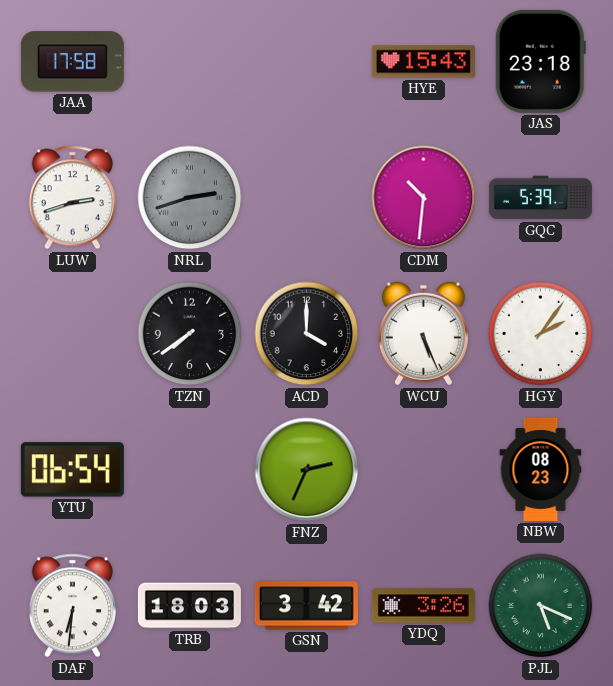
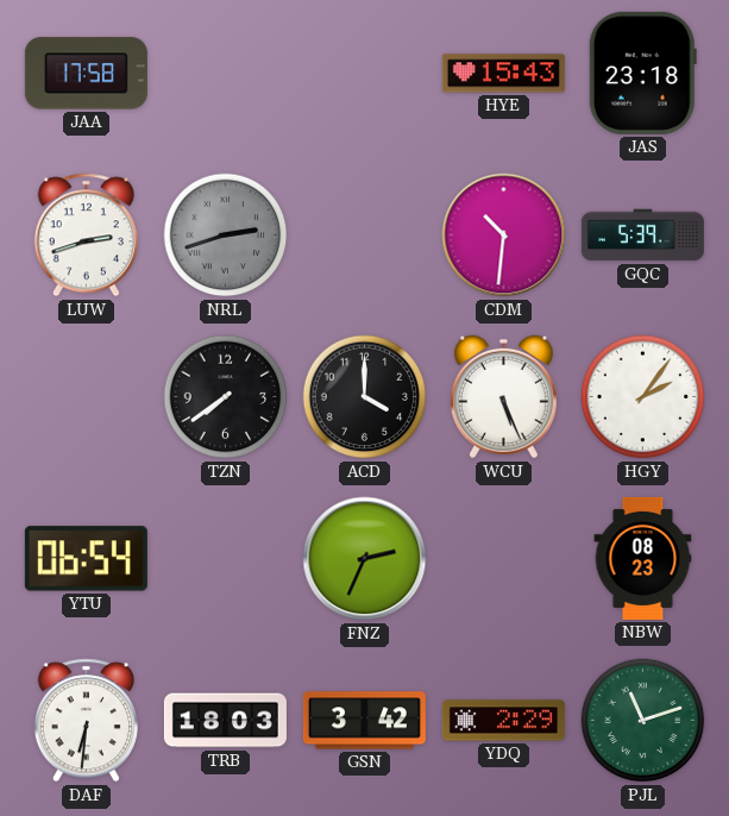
YDQ: 3:26 -> 2:29
PJL: 5:19 -> 11:12
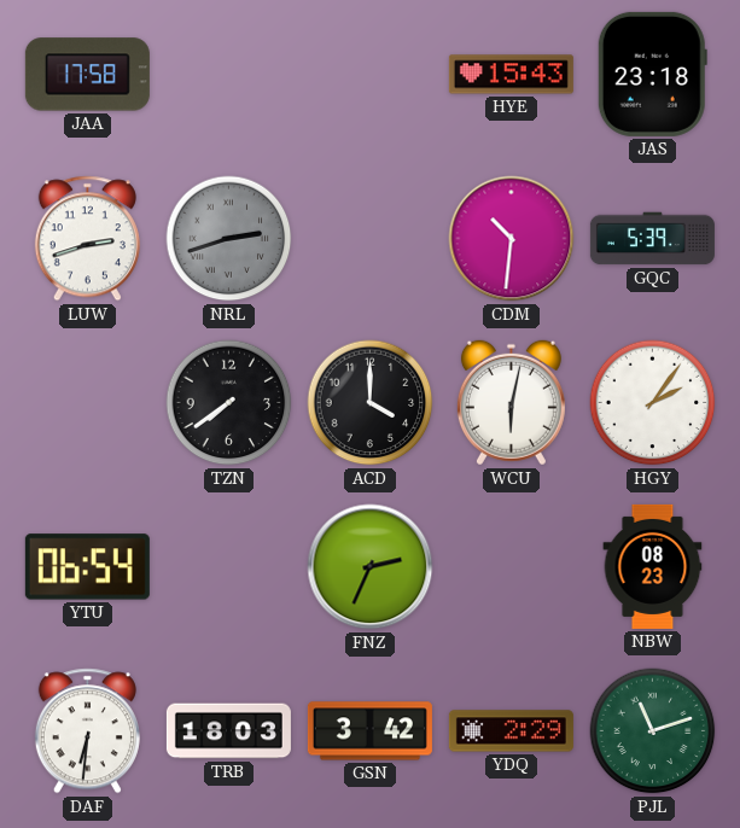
WCU: 5:26 -> 6:02
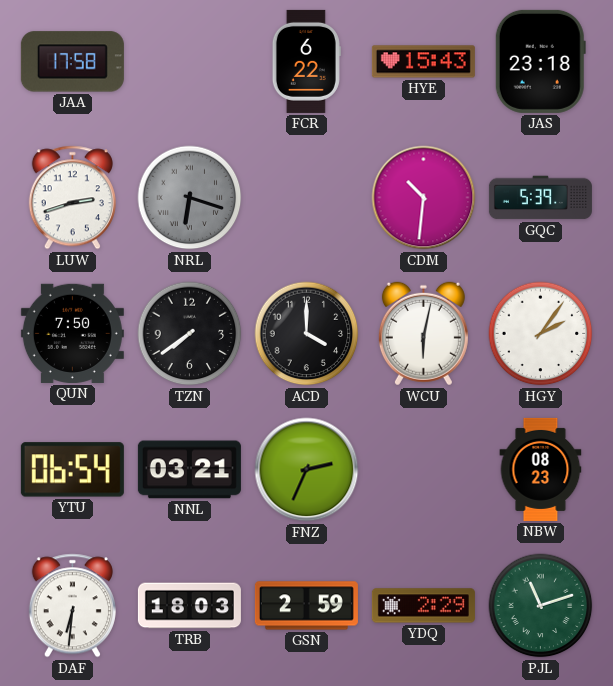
FCR: none -> 6:22
NRL: 2:42 -> 6:18
QUN: none -> 7:50
NNL: none -> 03:21
GSN: 3:42 -> 2:59
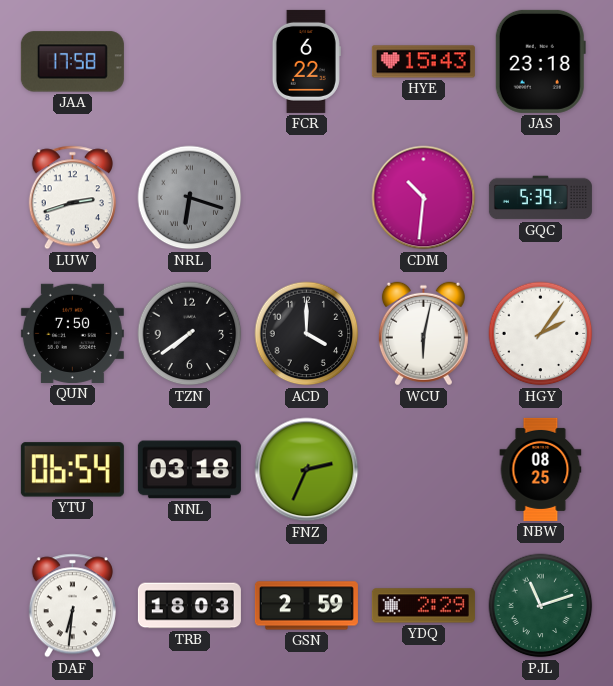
NNL: 03:21 -> 03:18
NBW: 08:23 -> 08:25
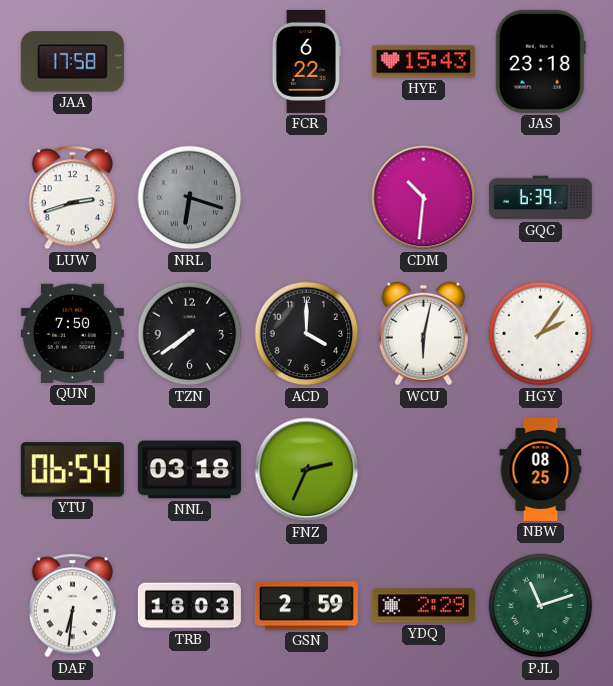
GQC: 5:39 -> 6:39
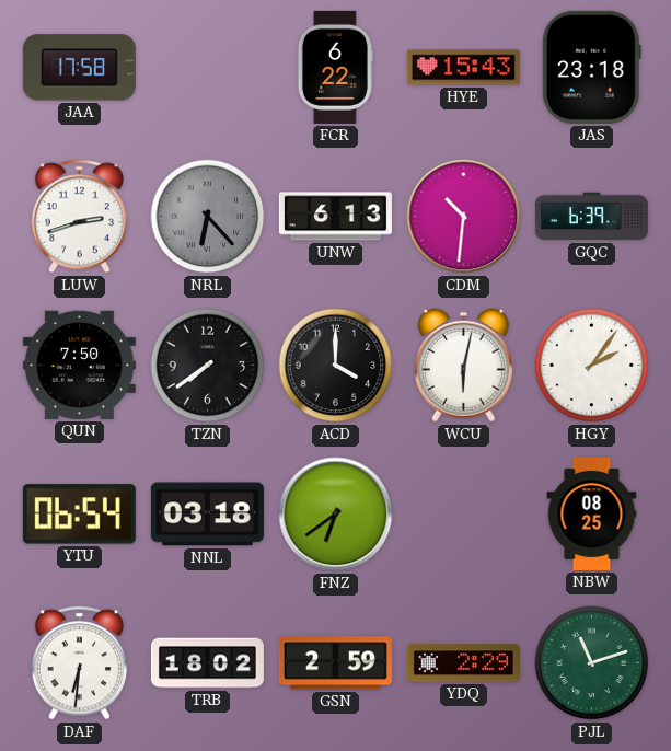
NRL: 6:18 -> 6:23
UNW: none -> 6:13
FNZ: 2:34 -> 6:39
TRB: 18:03 -> 18:02
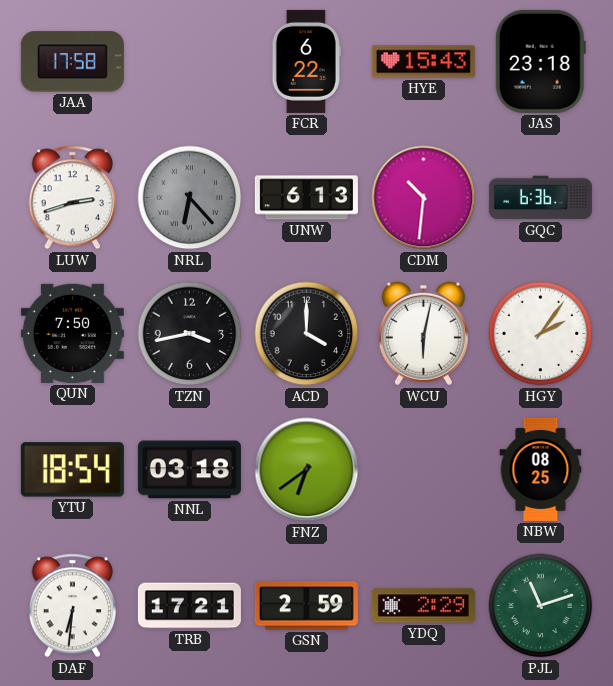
GQC: 6:39 -> 6:36
TZN: 7:39 -> 3:43
YTU: 06:54 -> 18:54
TRB: 18:02 -> 17:21
